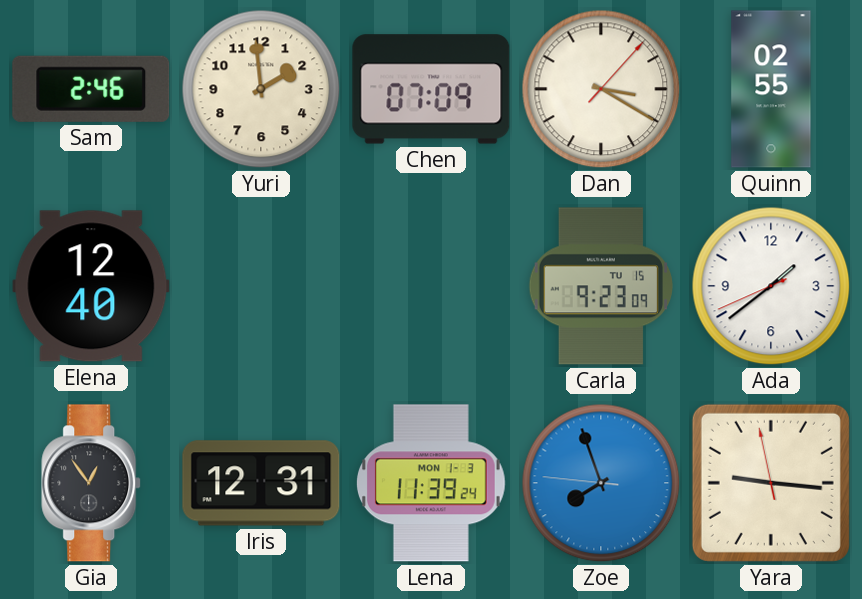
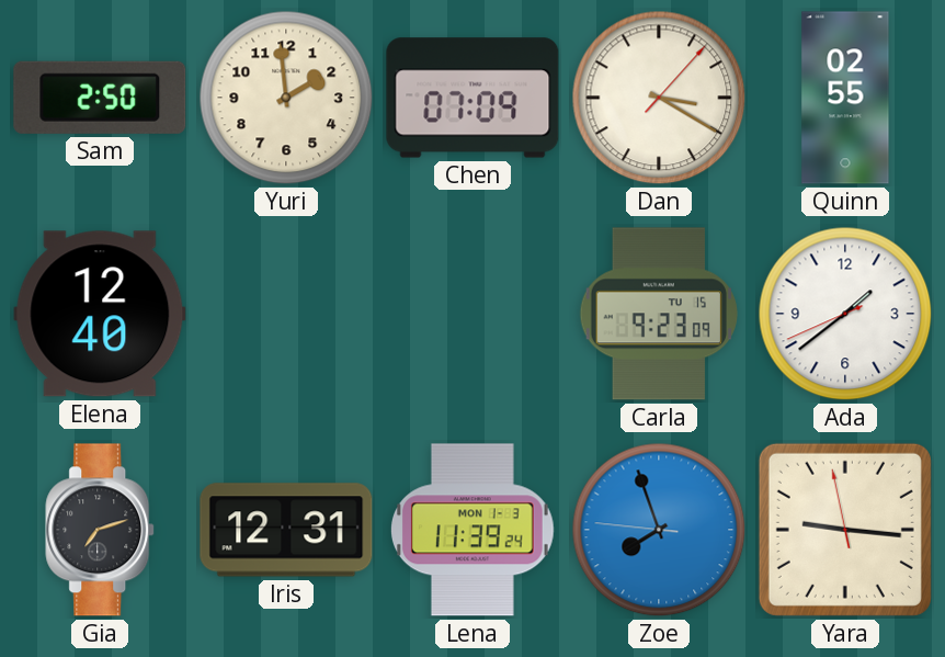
Sam: 2:46 -> 2:50
Gia: 12:54 -> 7:12
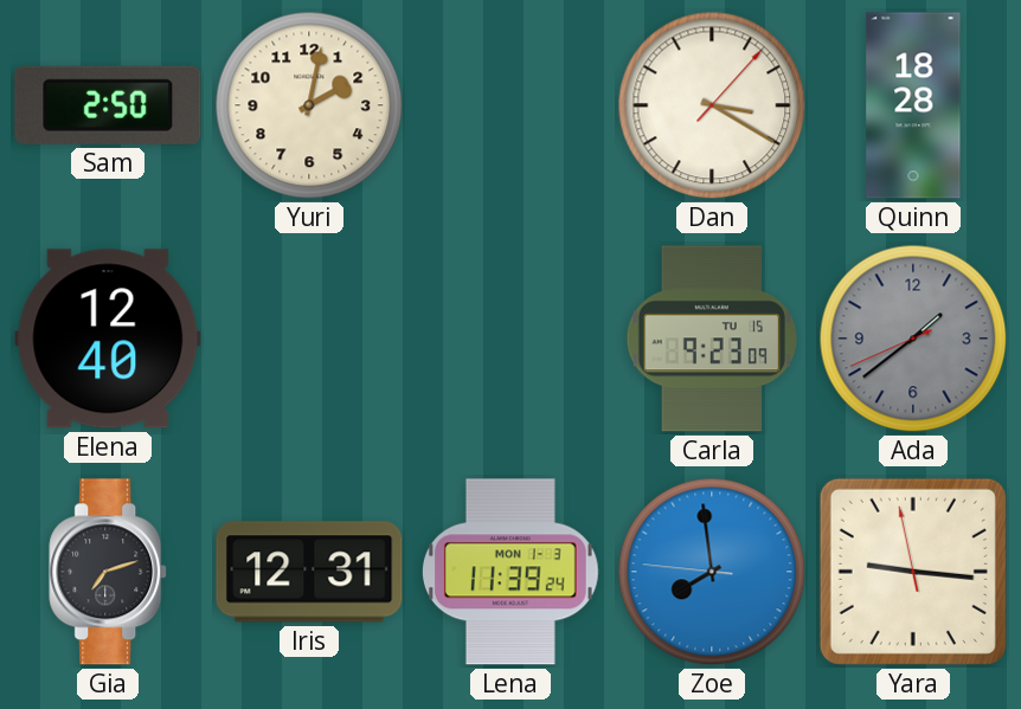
Yuri: 1:59 -> 2:02
Chen: 07:09 -> none
Quinn: 02:55 -> 18:28
Ada dial: white -> grey
Zoe: 7:56 -> 7:58
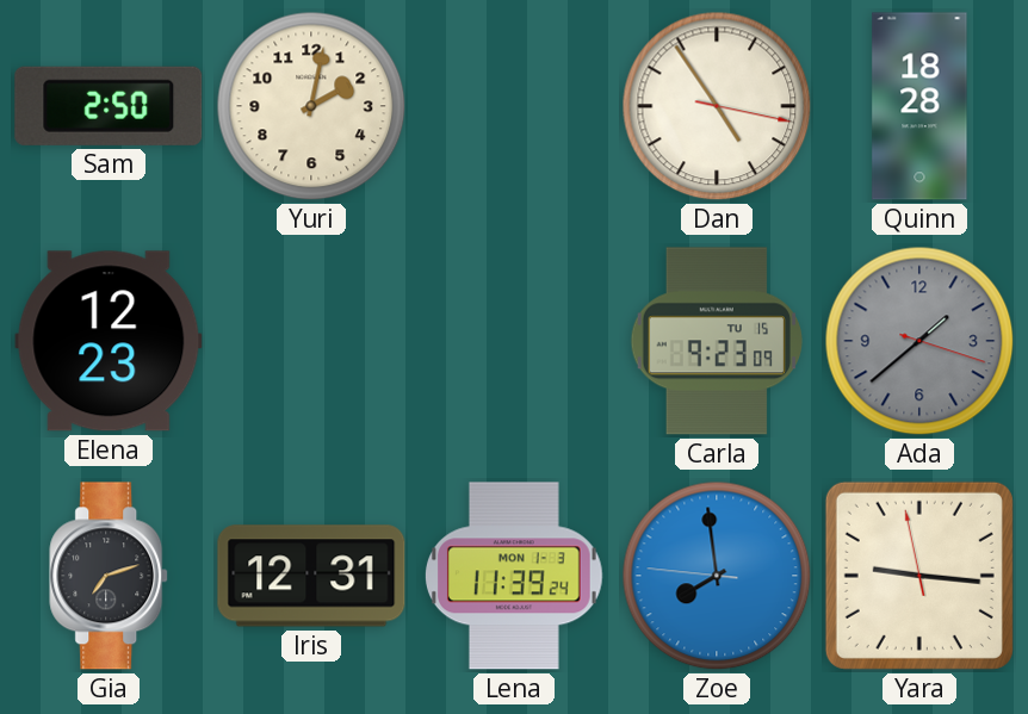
Dan: 3:20 -> 4:54
Elena: 12:40 -> 12:23
Ada: 1:38:41 -> 1:38:18
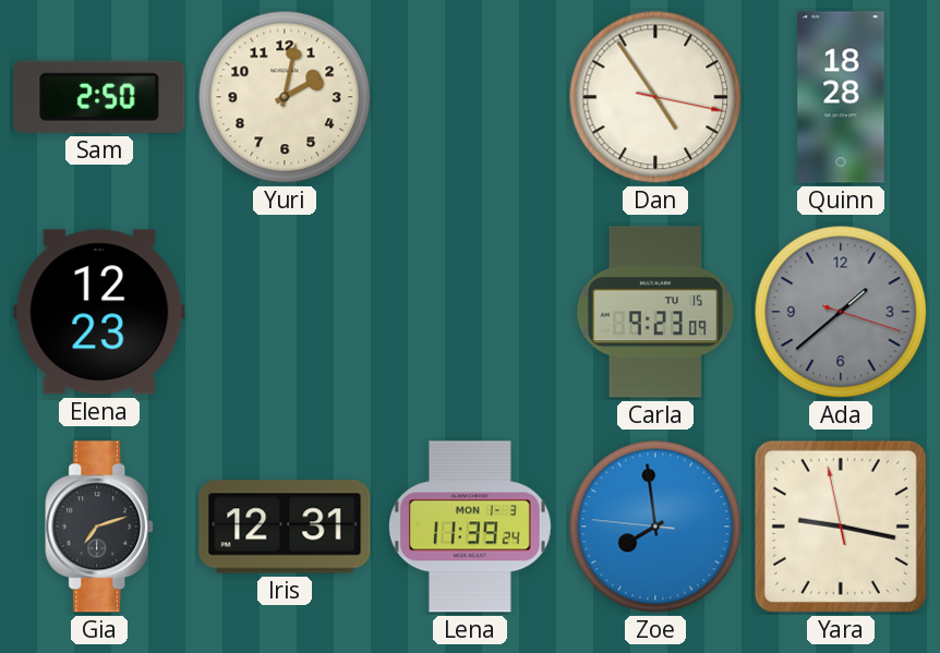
Yara: 9:15 -> 9:16
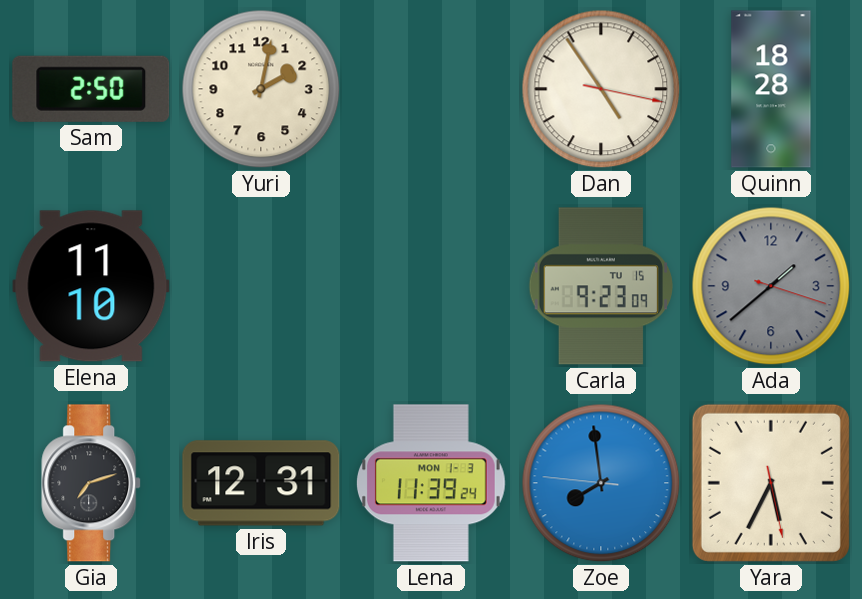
Elena: 12:23 -> 11:10
Yara: 9:16 -> 5:34
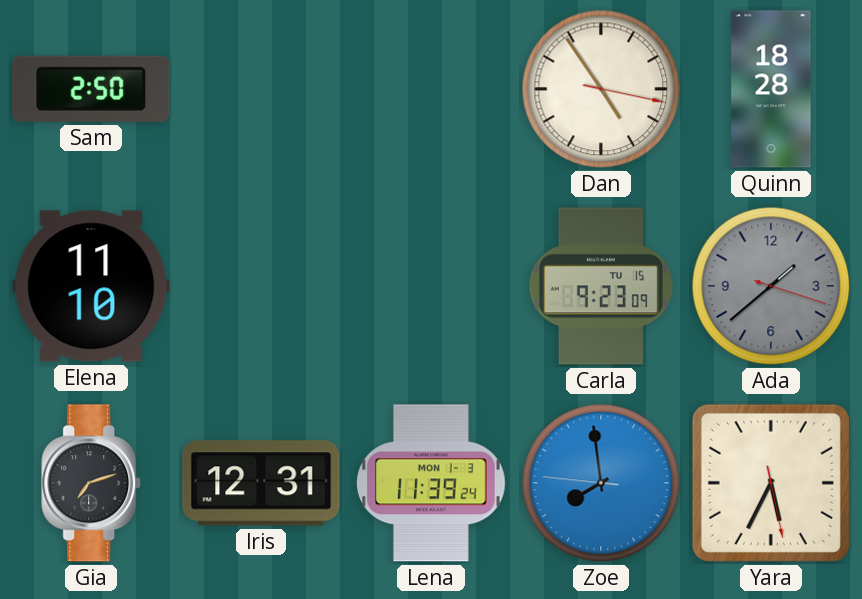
Yuri: 2:02 -> none
